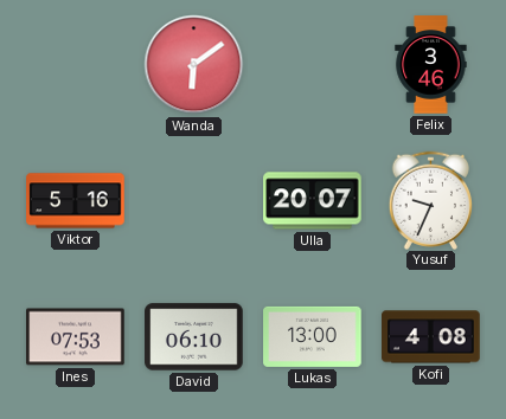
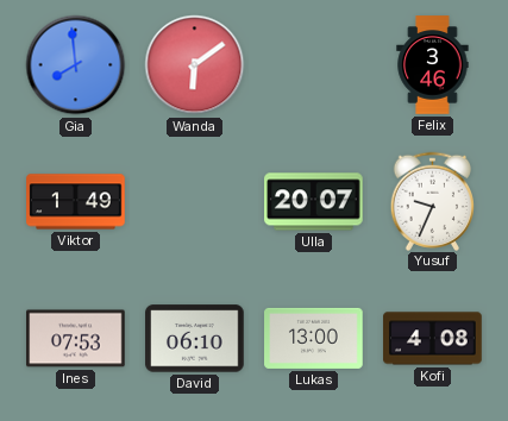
Gia: none -> 7:59
Viktor: 5:16 -> 1:49
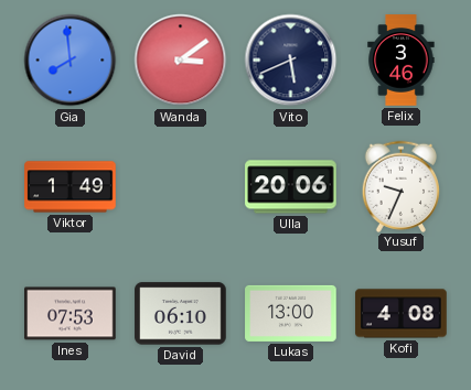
Wanda: 6:09 -> 3:09
Vito: none -> 5:41
Ulla: 20:07 -> 20:06
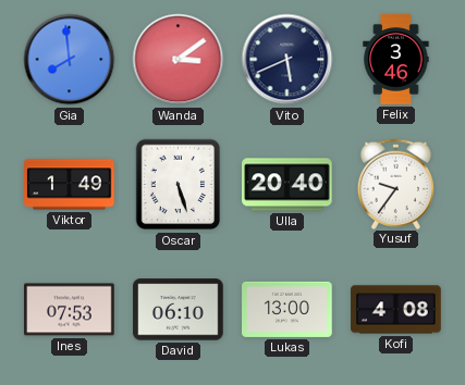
Oscar: none -> 5:27
Ulla: 20:06 -> 20:40
Yusuf: 9:34 -> 9:36
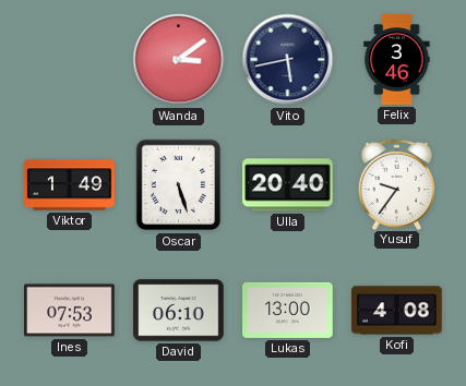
Gia: 7:59 -> none
Vito: 5:41 -> 5:43
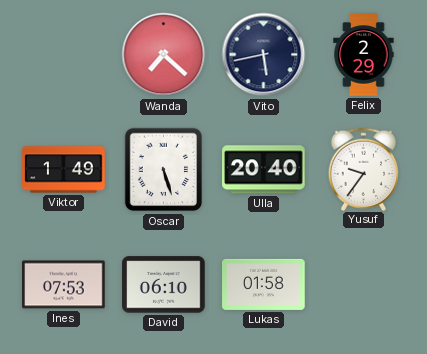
Wanda: 3:09 -> 7:22
Felix: 3:46 -> 2:29
Lukas: 13:00 -> 01:58
Kofi: 4:08 -> none
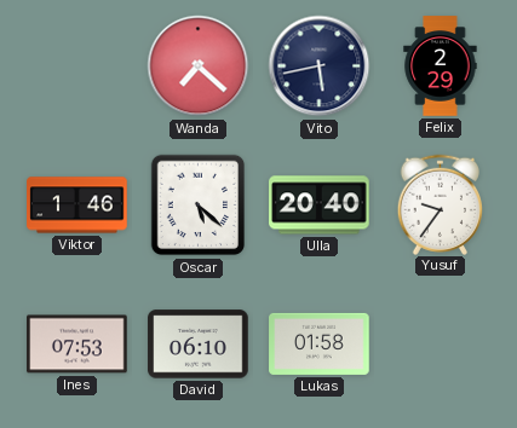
Viktor: 1:49 -> 1:46
Oscar: 5:27 -> 5:22
